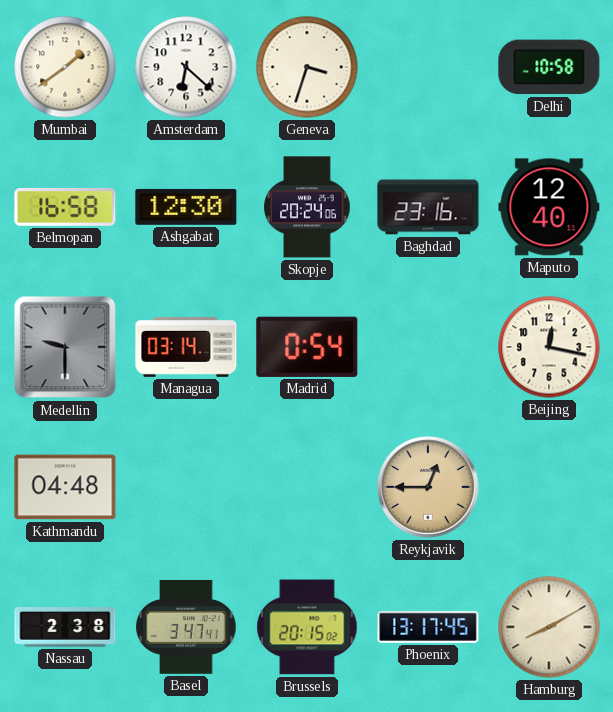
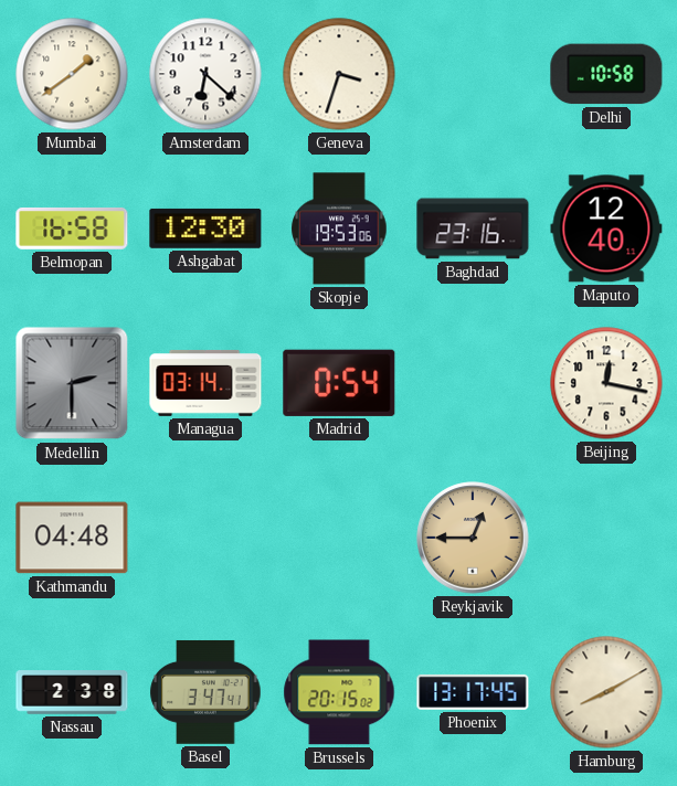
Skopje: 20:24 -> 19:53
Medellin: 9:30 -> 2:30
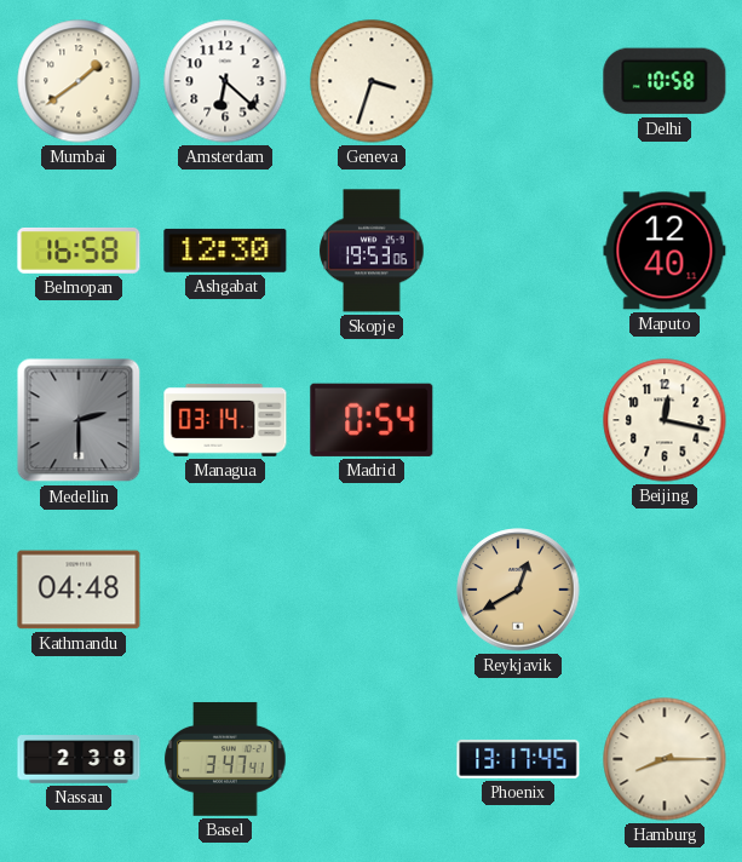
Baghdad: 23:16 -> none
Reykjavik: 12:45 -> 12:40
Brussels: 20:15 -> none
Hamburg: 8:10 -> 8:15
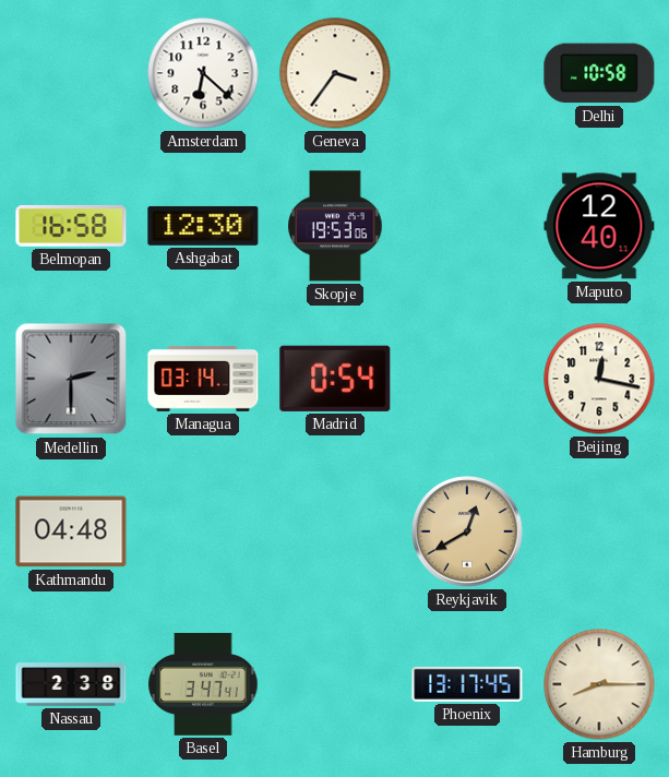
Mumbai: 1:39 -> none
Geneva: 3:33 -> 3:36
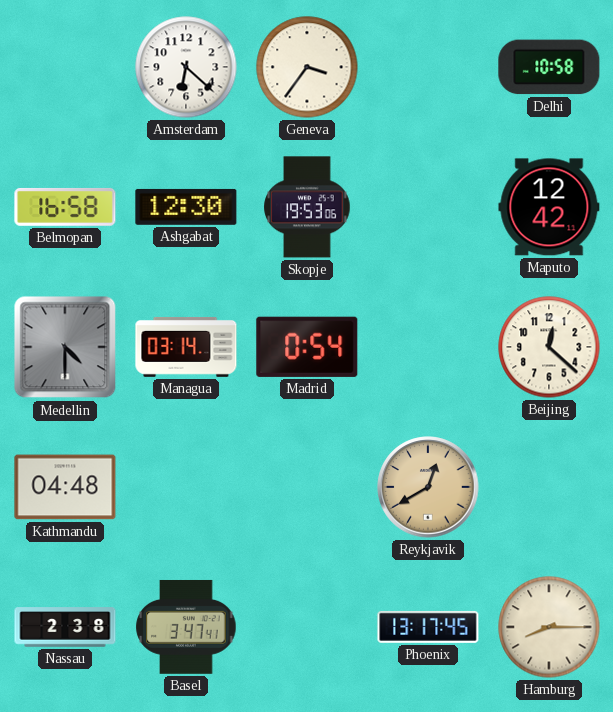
Maputo: 12:40 -> 12:42
Medellin: 2:30 -> 4:30
Beijing: 12:17 -> 12:22
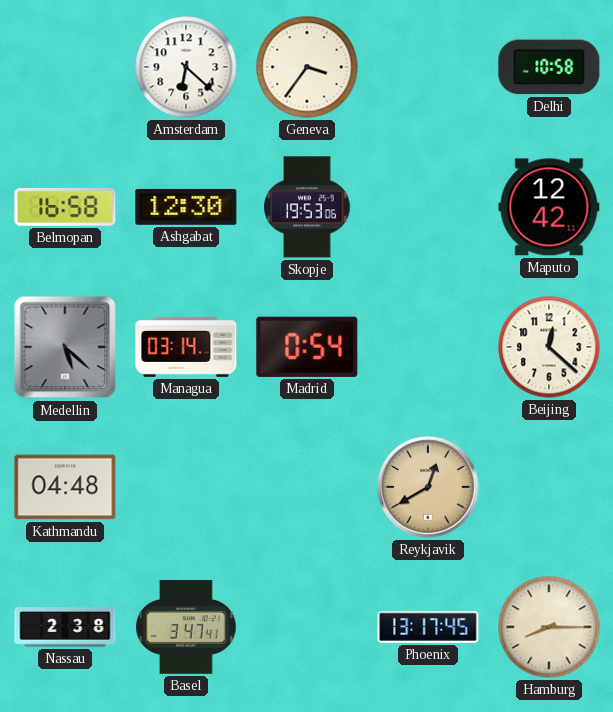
Medellin: 4:30 -> 5:22
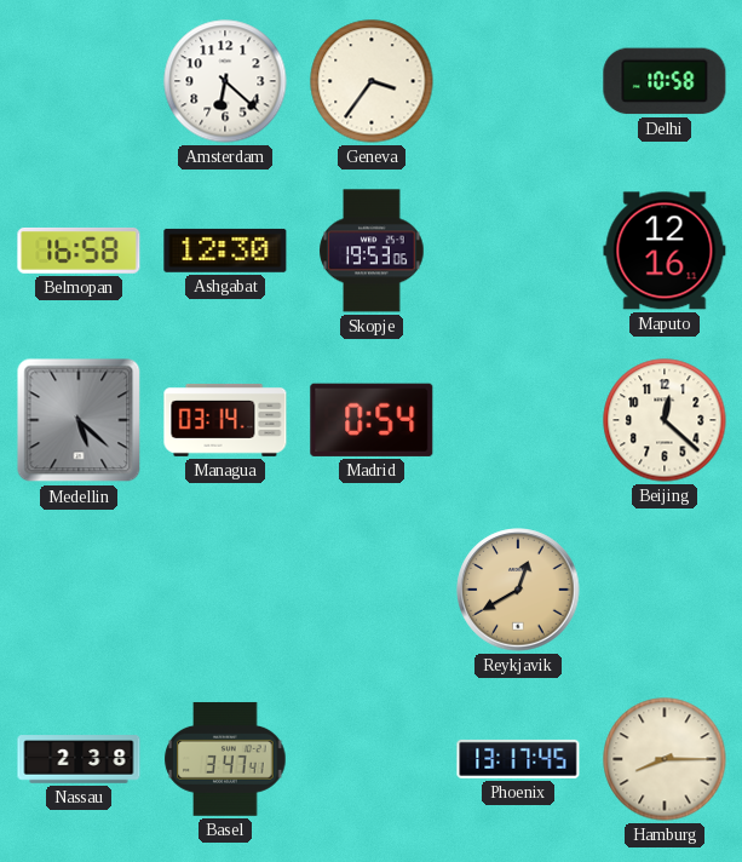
Maputo: 12:42 -> 12:16
Kathmandu: 04:48 -> none
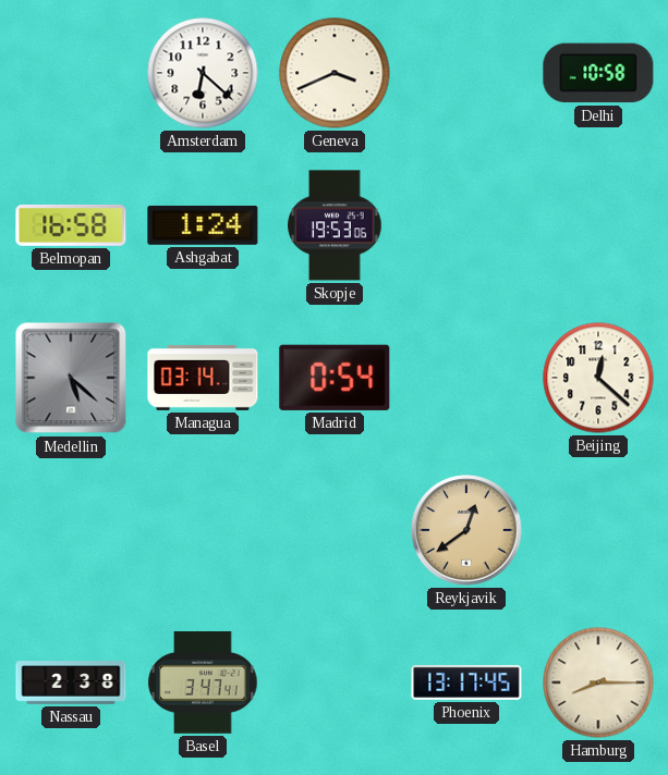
Geneva: 3:36 -> 3:41
Ashgabat: 12:30 -> 1:24
Maputo: 12:16 -> none
Reykjavik: 12:40 -> 12:39
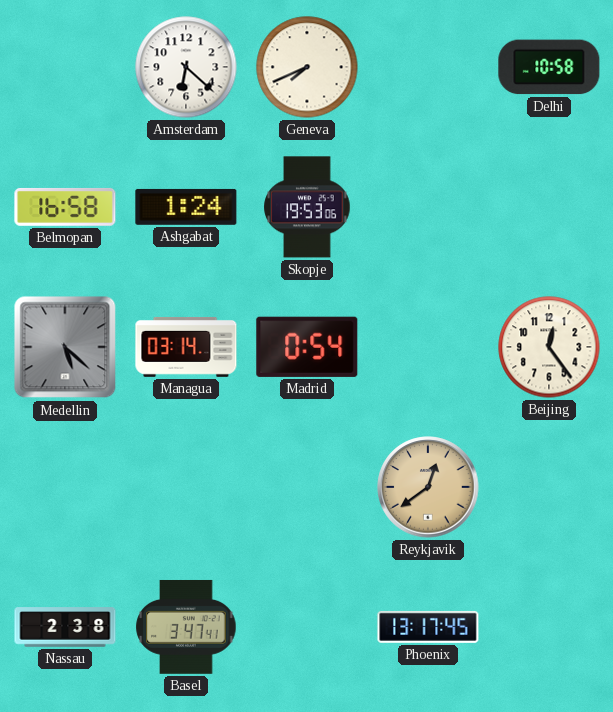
Geneva: 3:41 -> 7:41
Beijing: 12:22 -> 12:24
Hamburg: 8:15 -> none
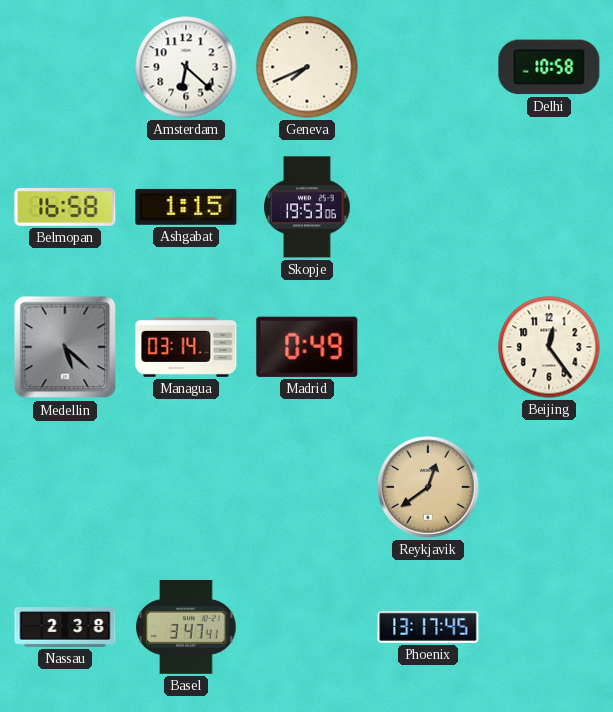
Ashgabat: 1:24 -> 1:15
Madrid: 0:54 -> 0:49
